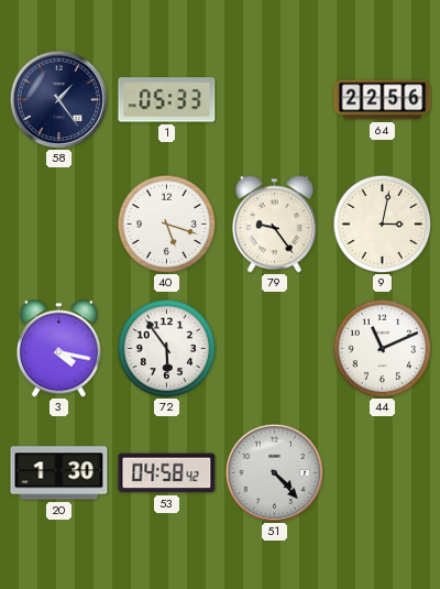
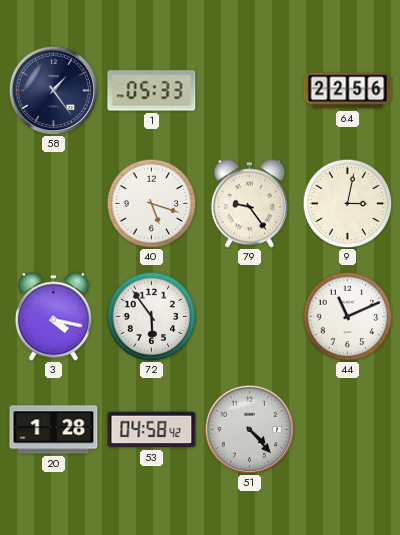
20: 1:30 -> 1:28
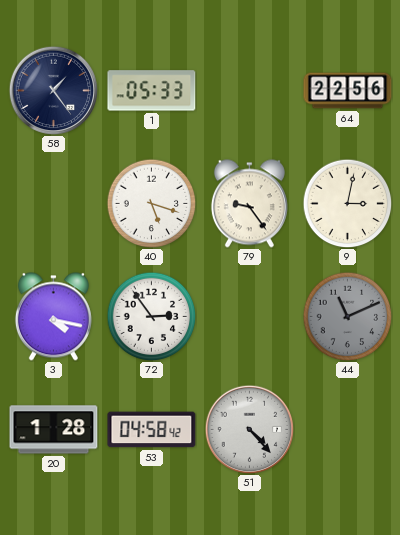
72: 5:54 -> 2:54
44 dial: white -> grey
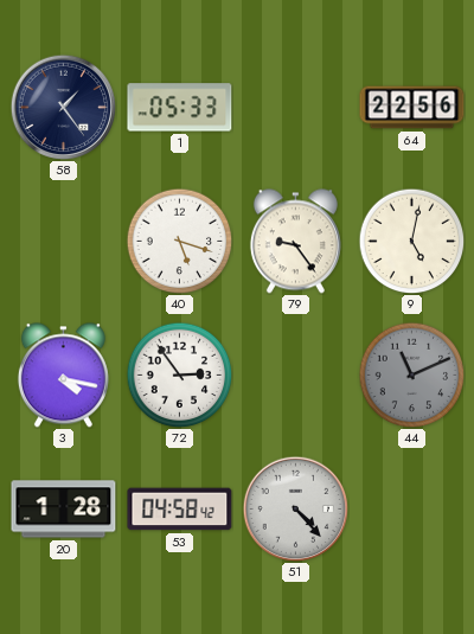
9: 3:02 -> 5:02
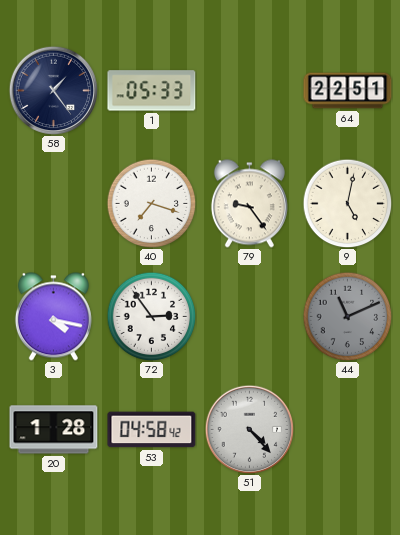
64: 22:56 -> 22:51
40: 5:18 -> 7:18
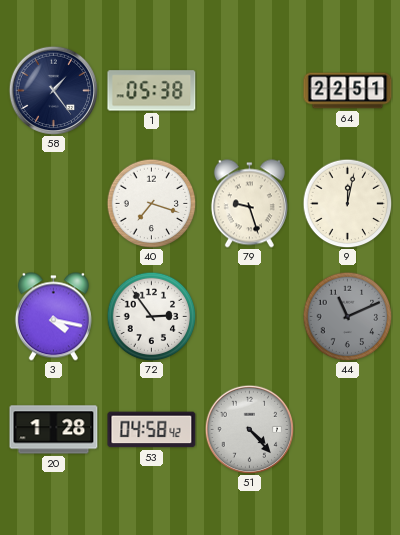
1: 05:33 -> 05:38
79: 9:24 -> 9:27
9: 5:02 -> 12:02
